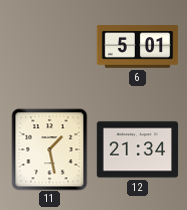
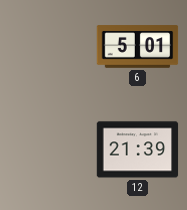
11: 1:28 -> none
12: 21:34 -> 21:39
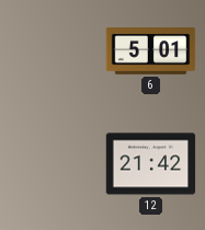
12: 21:39 -> 21:42
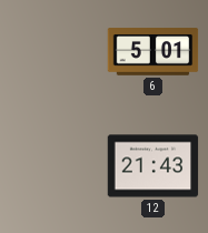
12: 21:42 -> 21:43
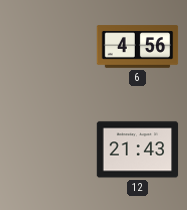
6: 5:01 -> 4:56
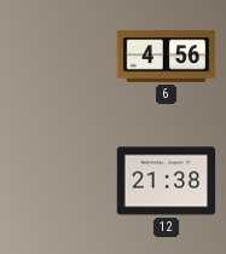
12: 21:43 -> 21:38
